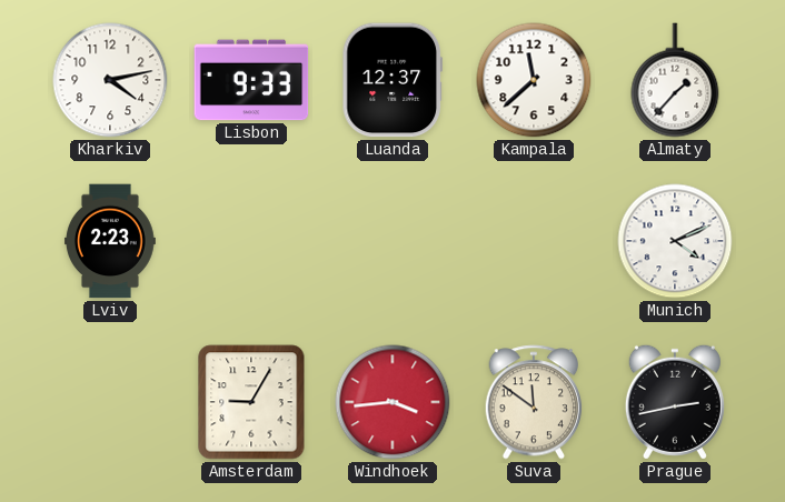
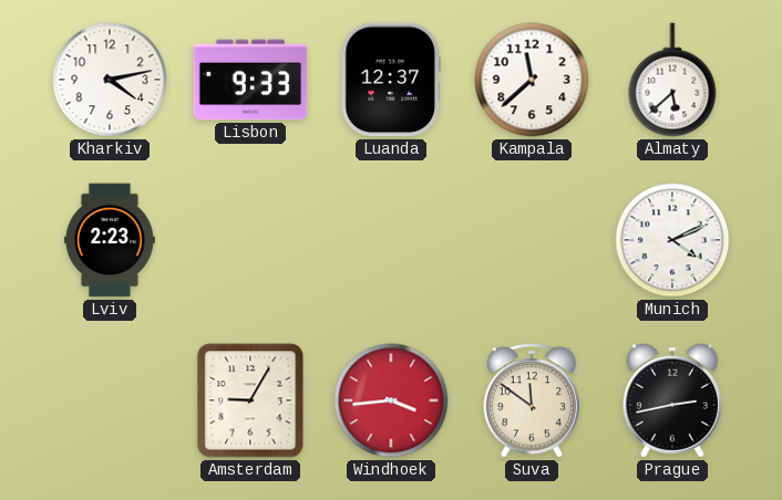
Almaty: 1:37 -> 5:38
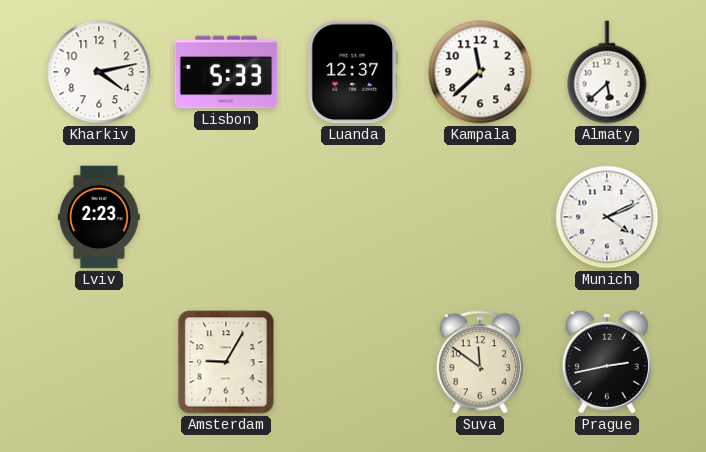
Lisbon: 9:33 -> 5:33
Windhoek: 3:44 -> none
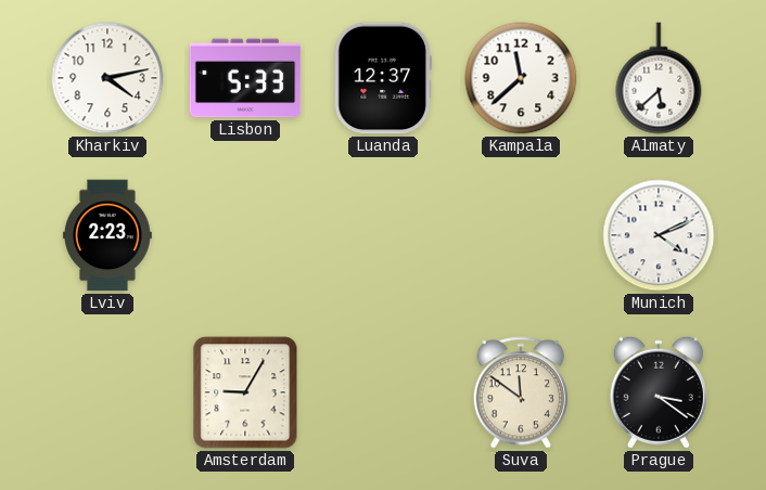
Prague: 2:43 -> 3:21
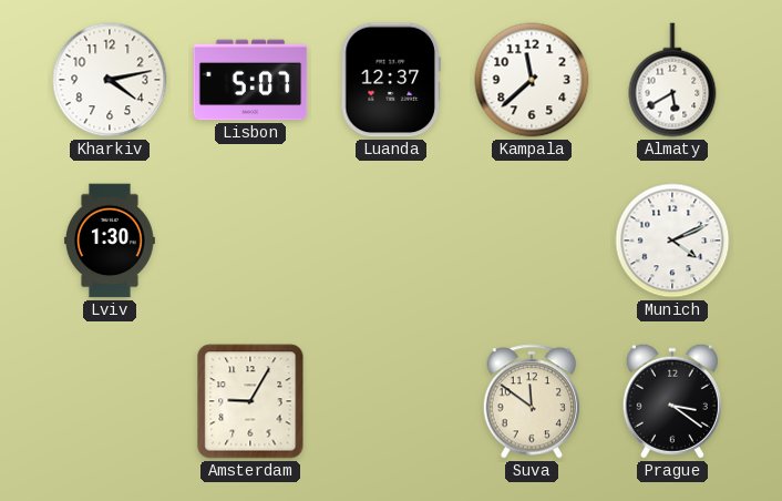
Lisbon: 5:33 -> 5:07
Almaty: 5:38 -> 5:40
Lviv: 2:23 -> 1:30
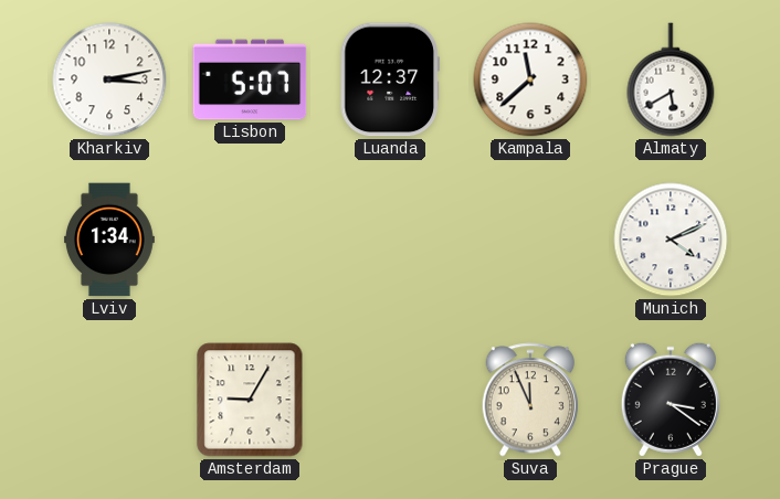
Kharkiv: 4:13 -> 3:13
Lviv: 1:30 -> 1:34
Suva: 11:51 -> 11:56
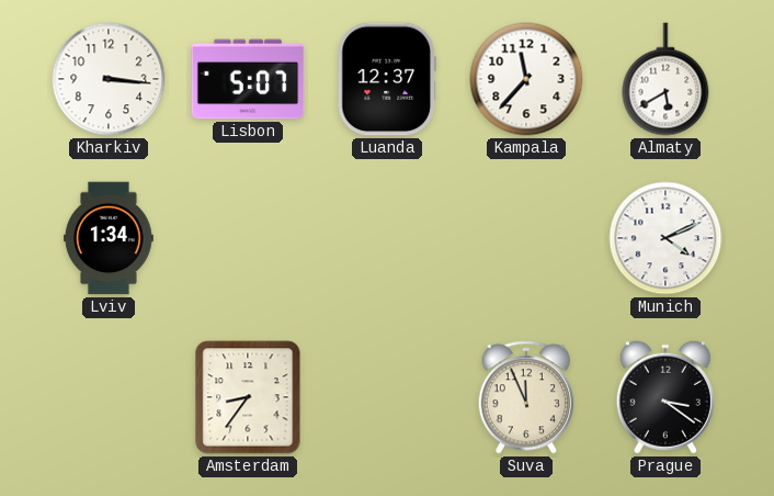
Kharkiv: 3:13 -> 3:16
Kampala: 11:38 -> 11:37
Amsterdam: 9:05 -> 8:36
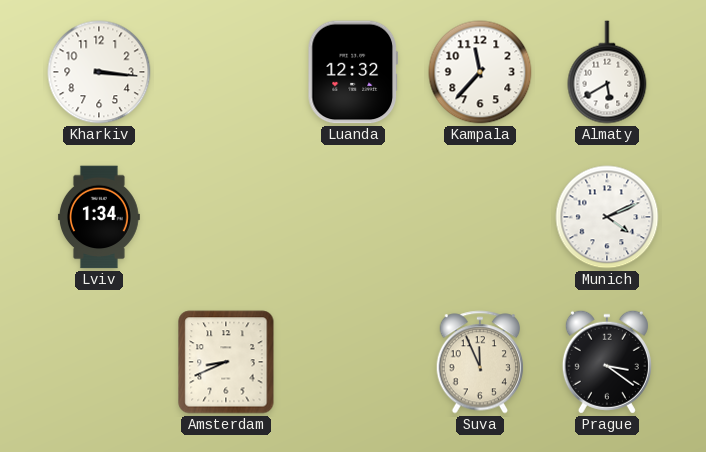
Lisbon: 5:07 -> none
Luanda: 12:37 -> 12:32
Amsterdam: 8:36 -> 8:41
